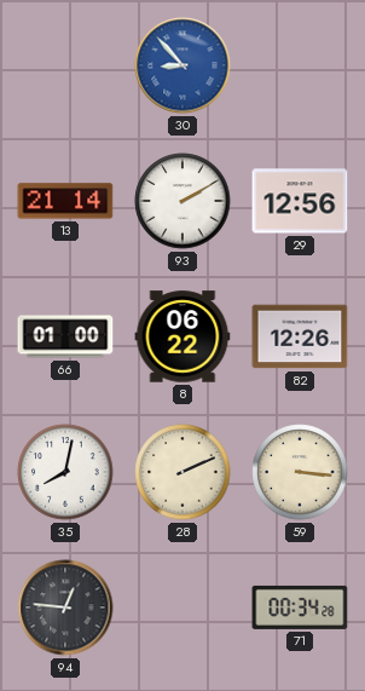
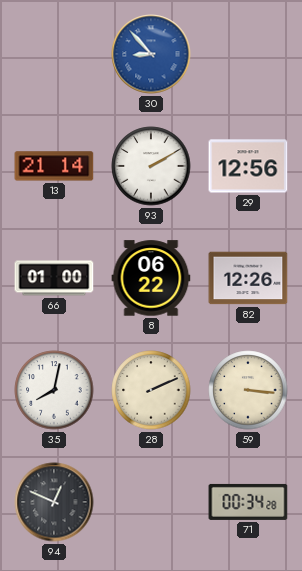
94: 12:46 -> 12:49
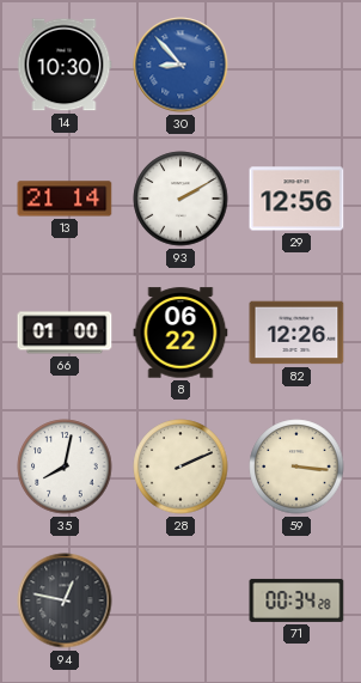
14: none -> 10:30
94: 12:49 -> 12:47
